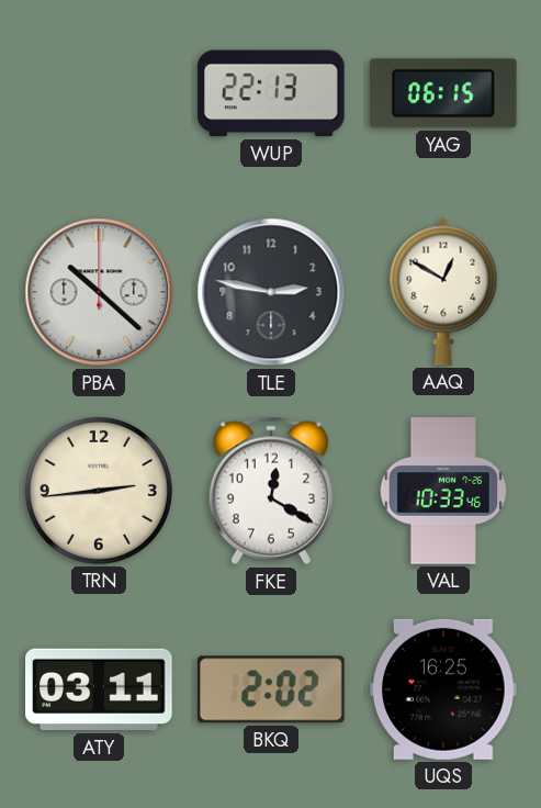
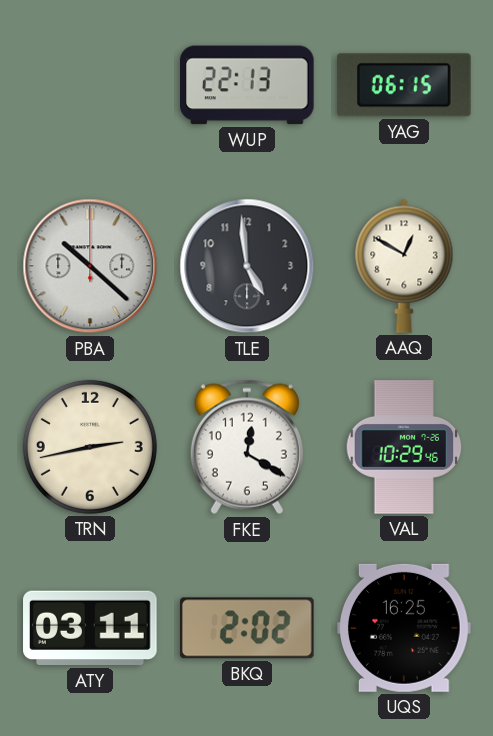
TLE: 2:47 -> 4:59
TRN: 2:44 -> 2:43
VAL: 10:33 -> 10:29
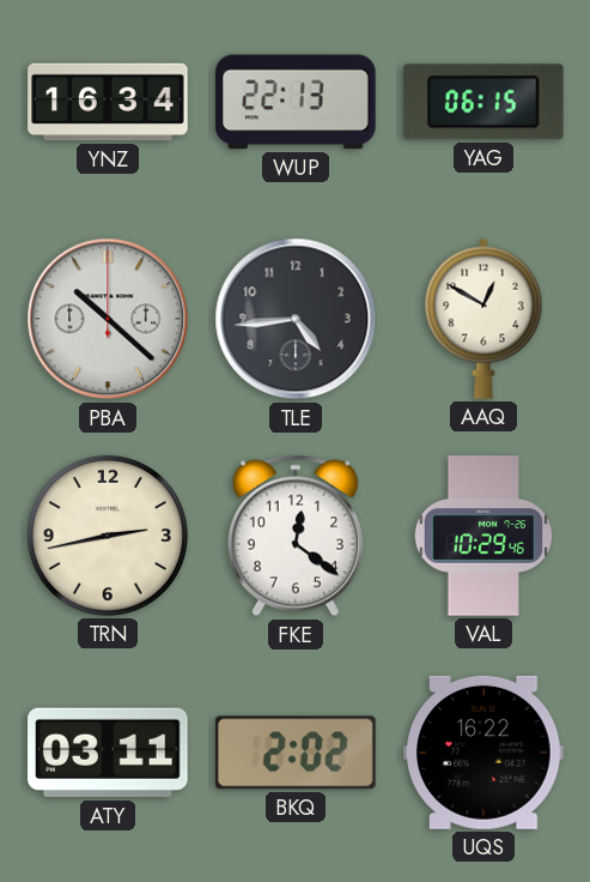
YNZ: none -> 16:34
TLE: 4:59 -> 4:44
FKE: 12:20 -> 12:21
UQS: 16:25 -> 16:22
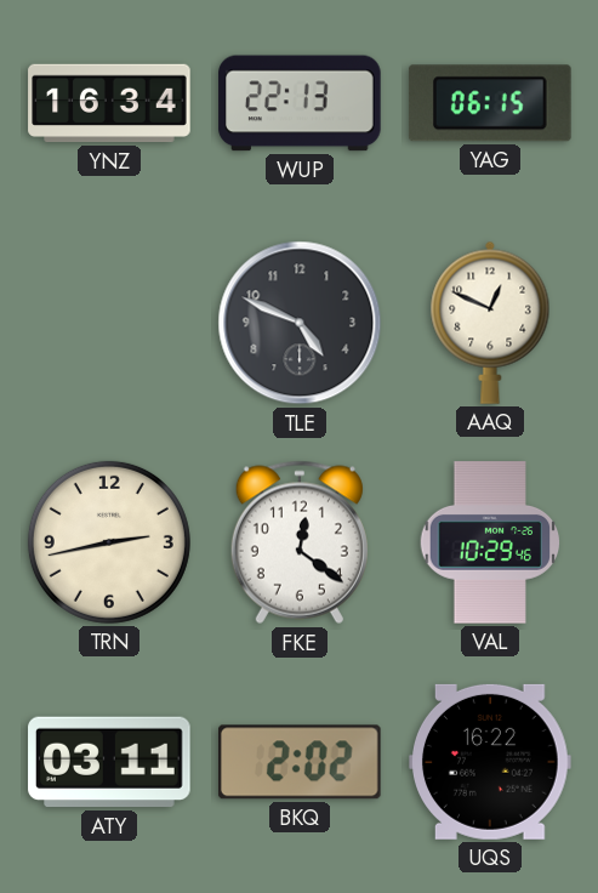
PBA: 10:22 -> none
TLE: 4:44 -> 4:49
AAQ: 12:50 -> 12:49
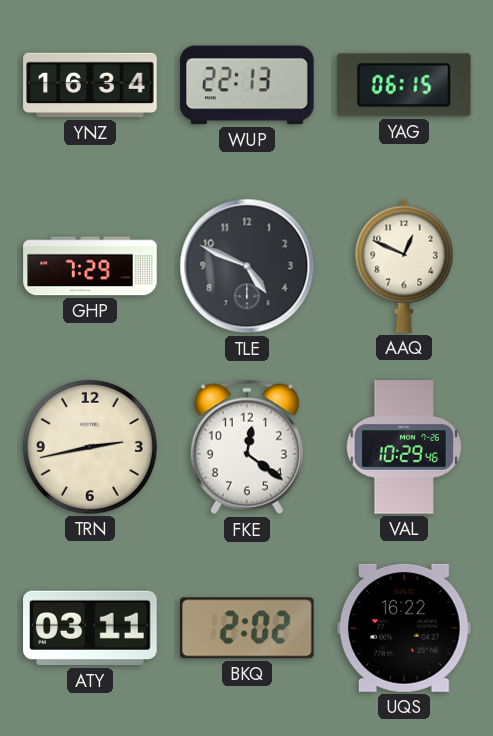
GHP: none -> 7:29
